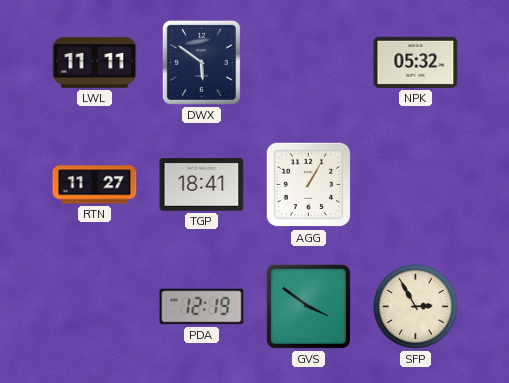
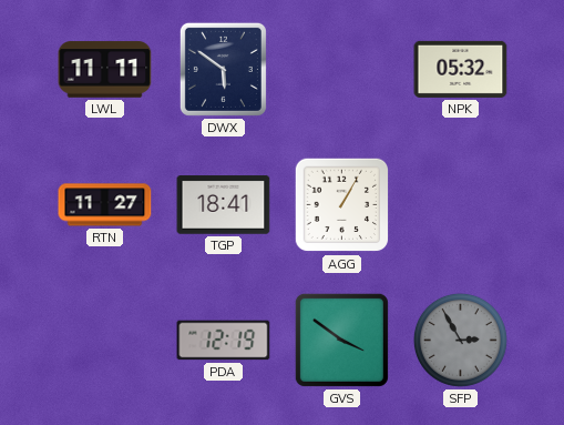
SFP dial: cream -> grey
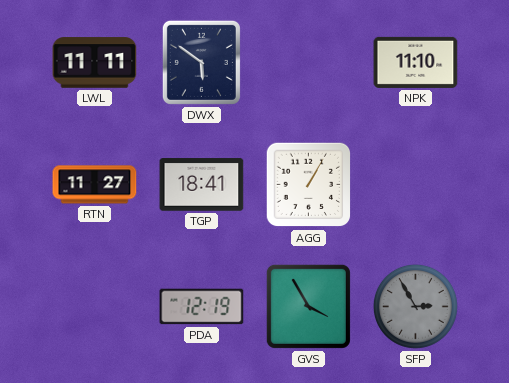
NPK: 05:32 -> 11:10
GVS: 3:51 -> 3:55
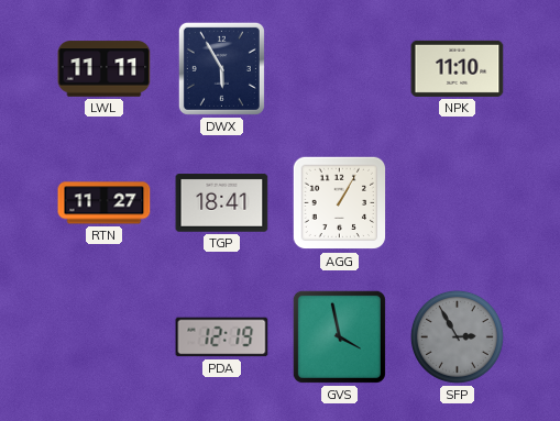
DWX: 5:51 -> 5:55
GVS: 3:55 -> 3:58
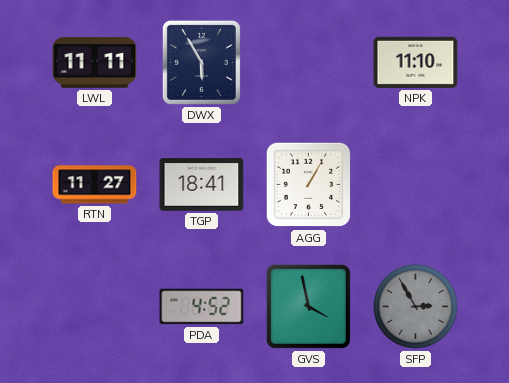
PDA: 12:19 -> 4:52
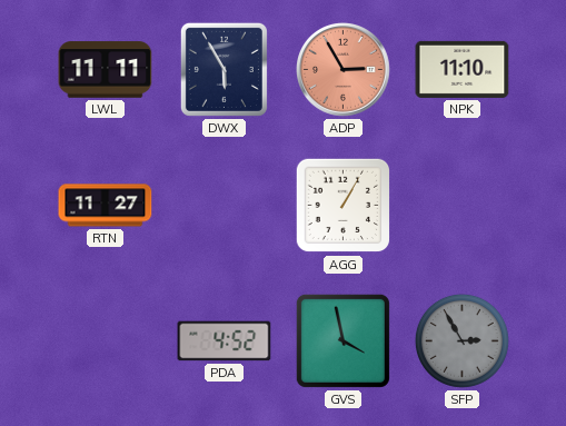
ADP: none -> 2:55
TGP: 18:41 -> none
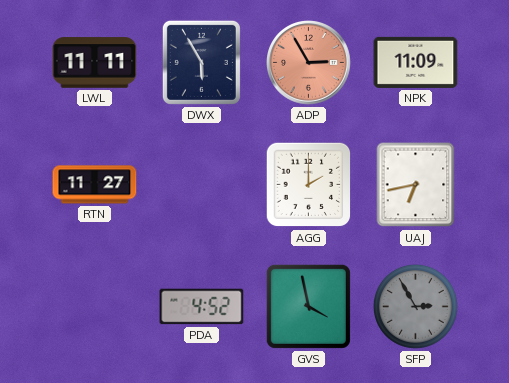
NPK: 11:10 -> 11:09
AGG: 1:05 -> 2:00
UAJ: none -> 6:43
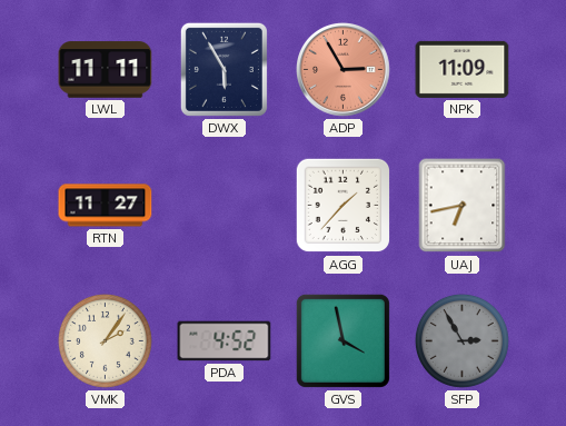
AGG: 2:00 -> 1:37
VMK: none -> 2:06
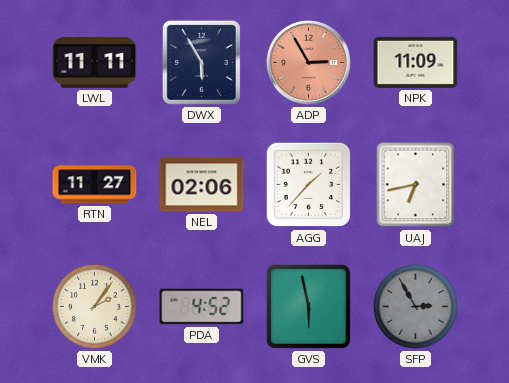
NEL: none -> 02:06
GVS: 3:58 -> 5:58
